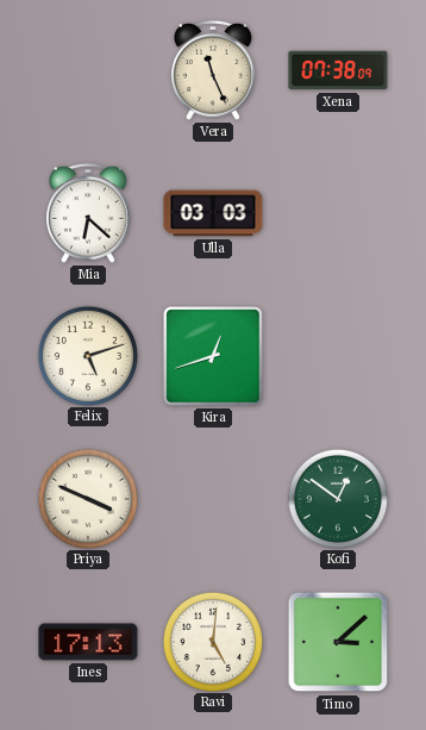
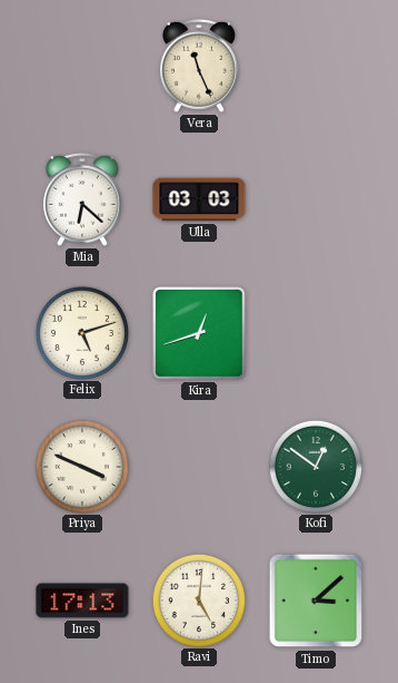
Xena: 07:38 -> none
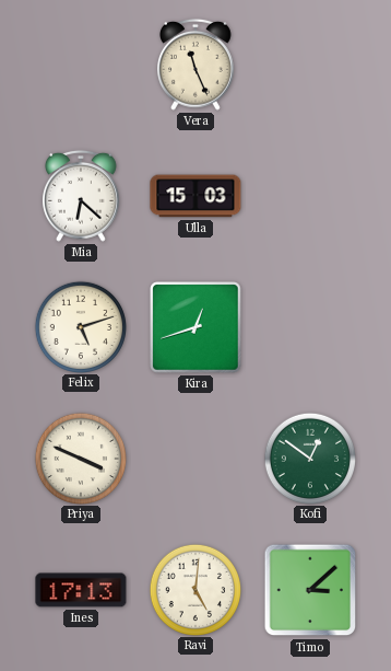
Ulla: 03:03 -> 15:03
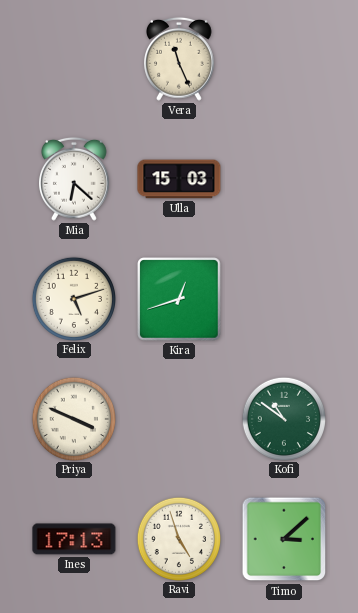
Kofi: 12:51 -> 10:51
Ravi: 5:01 -> 4:57
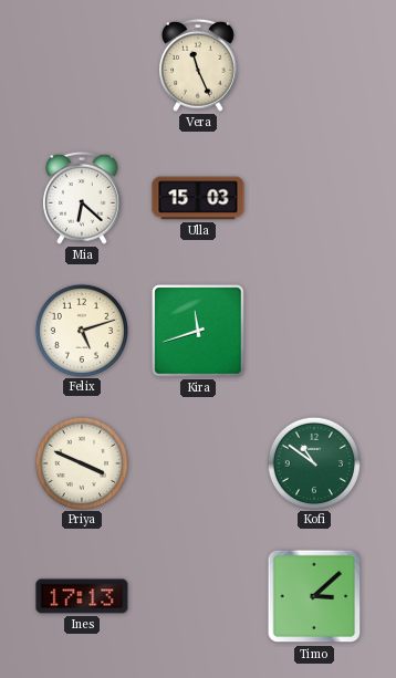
Kira: 12:42 -> 11:42
Ravi: 4:57 -> none
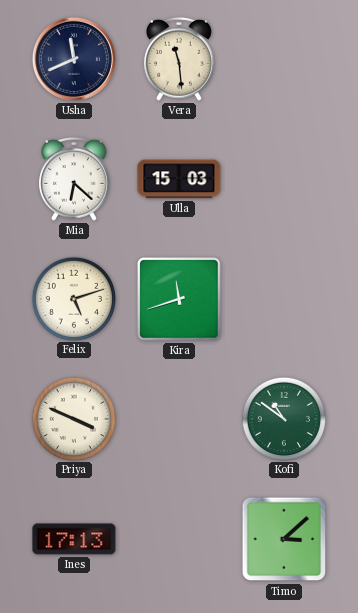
Usha: none -> 11:41
Vera: 11:26 -> 11:29
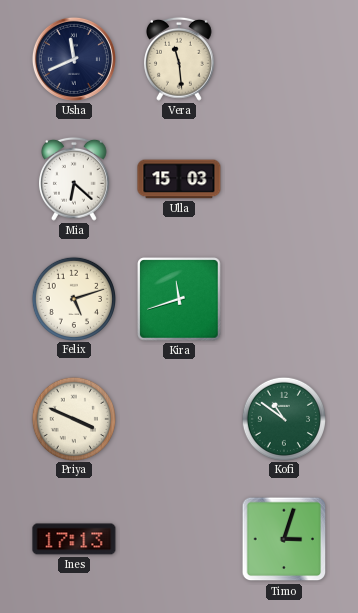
Timo: 3:08 -> 3:03
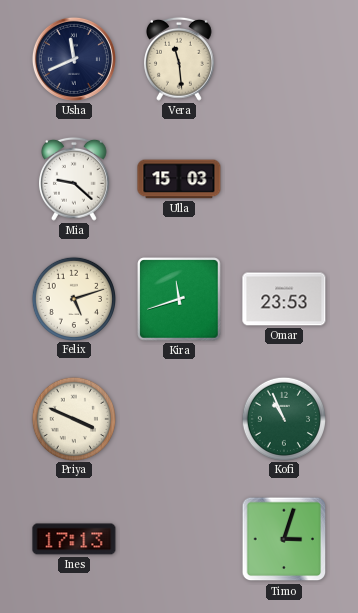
Mia: 6:22 -> 9:22
Omar: none -> 23:53
Kofi: 10:51 -> 10:56
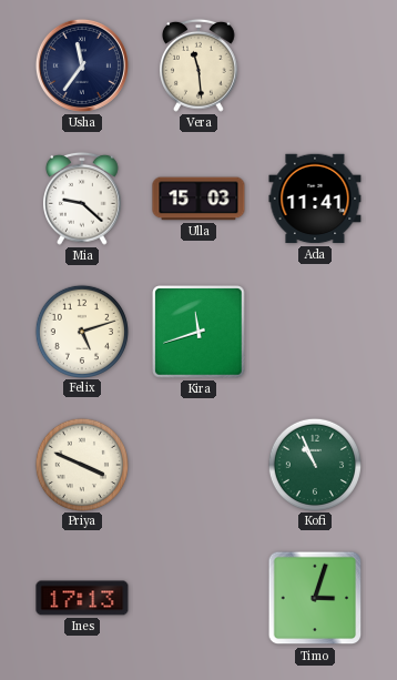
Usha: 11:41 -> 11:36
Ada: none -> 11:41
Omar: 23:53 -> none
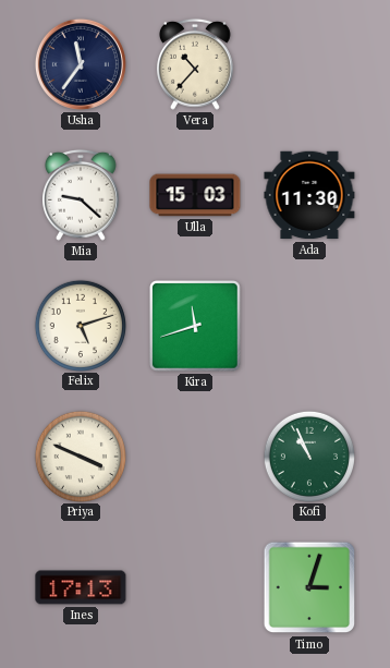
Vera: 11:29 -> 10:37
Ada: 11:41 -> 11:30
